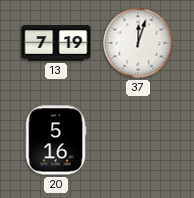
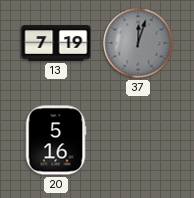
37 dial: white -> grey
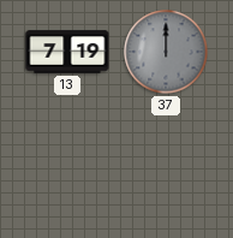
37: 12:03 -> 12:00
20: 5:16 -> none
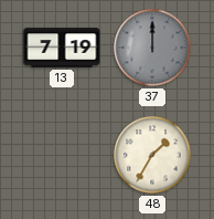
48: none -> 1:35
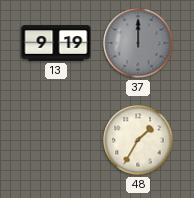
13: 7:19 -> 9:19
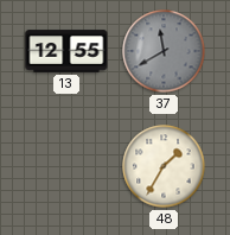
13: 9:19 -> 12:55
37: 12:00 -> 11:40
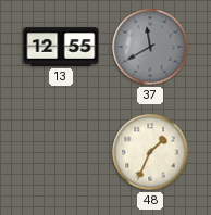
48: 1:35 -> 1:34
